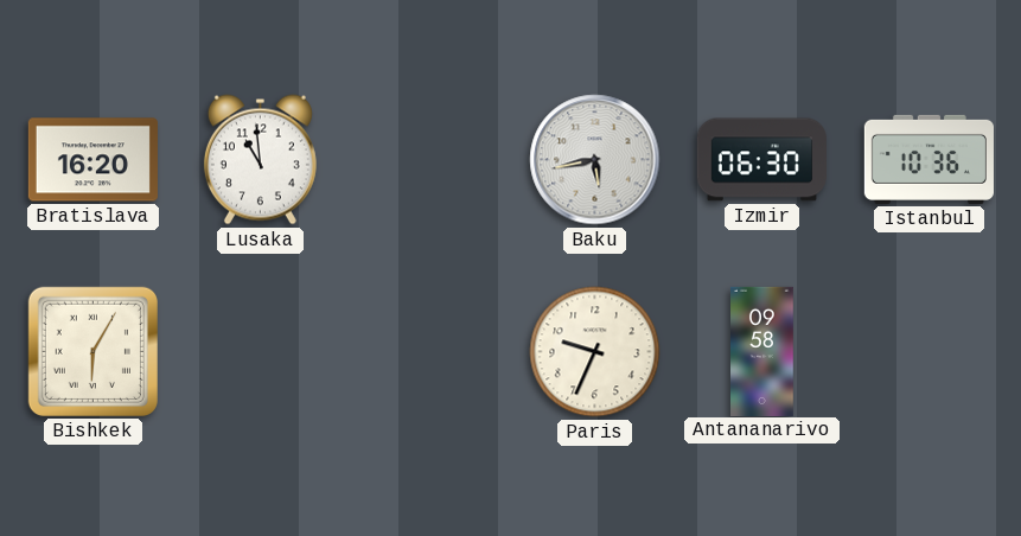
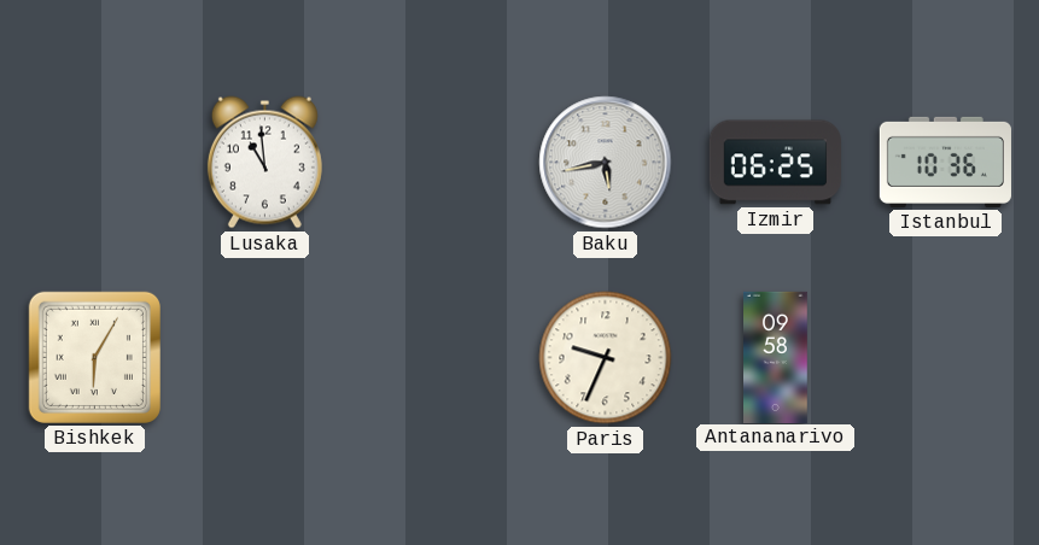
Bratislava: 16:20 -> none
Izmir: 06:30 -> 06:25
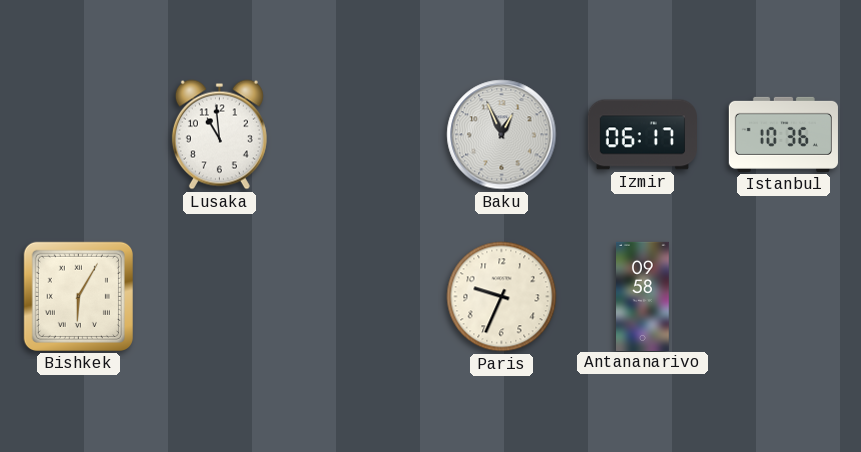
Baku: 5:43 -> 12:56
Izmir: 06:25 -> 06:17
